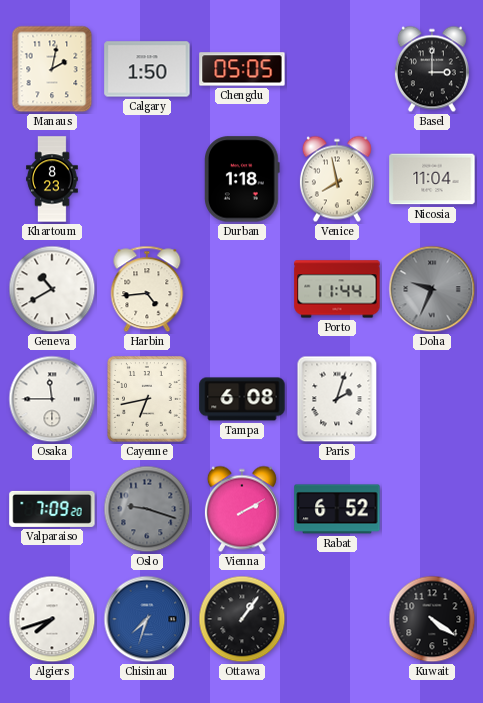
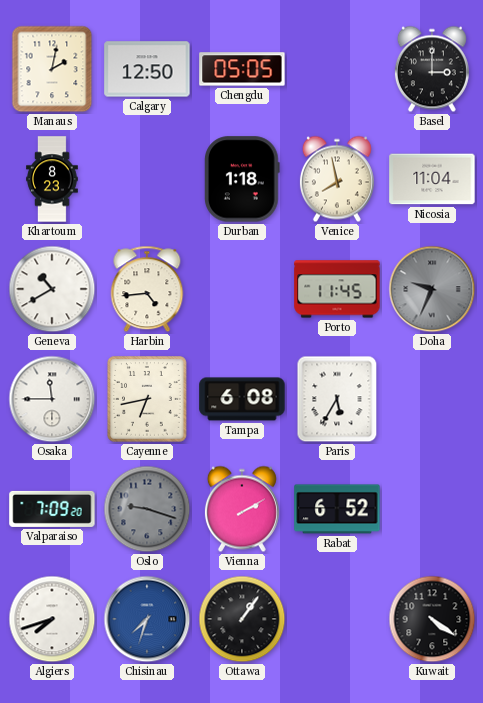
Calgary: 1:50 -> 12:50
Porto: 11:44 -> 11:45
Paris: 2:03 -> 5:35
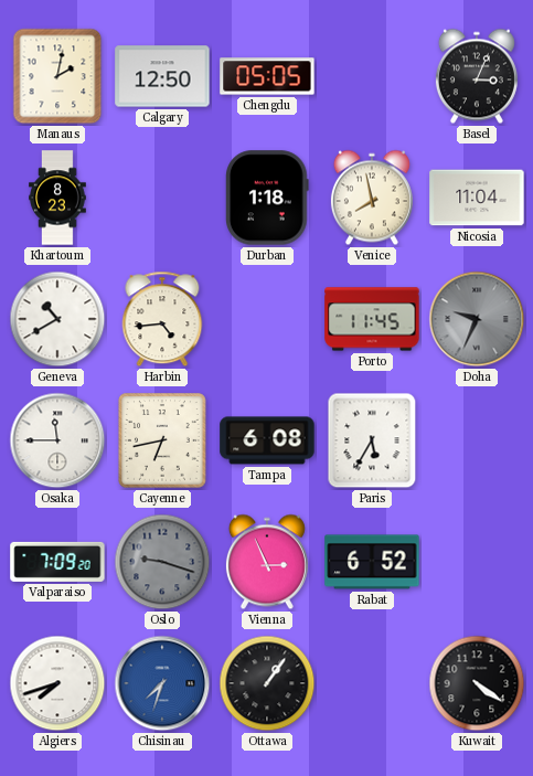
Basel: 3:00 -> 3:04
Vienna: 2:10 -> 2:56
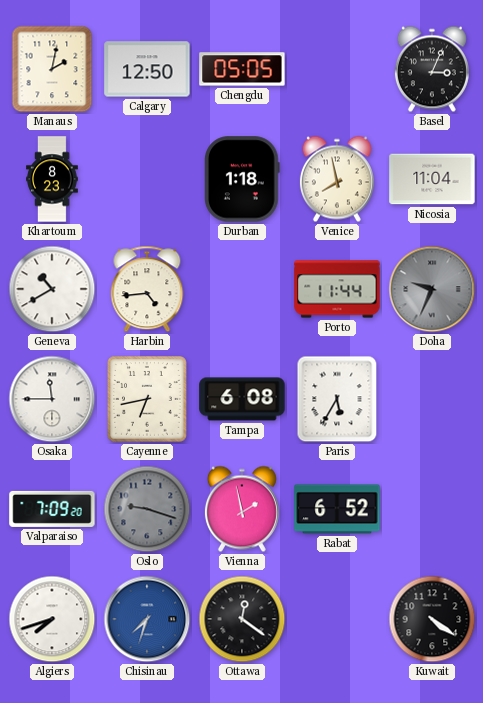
Porto: 11:45 -> 11:44
Vienna: 2:56 -> 1:58
Ottawa: 1:06 -> 12:21
